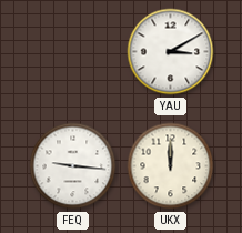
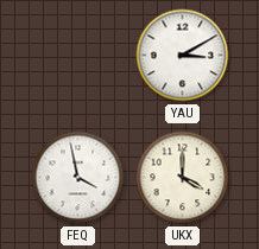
FEQ: 9:16 -> 3:58
UKX: 12:00 -> 4:00
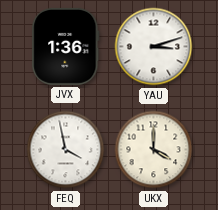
JVX: none -> 1:36
YAU: 3:10 -> 3:12
